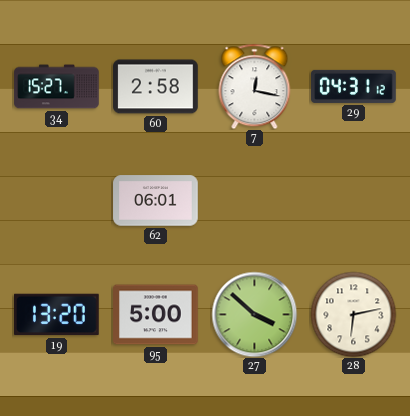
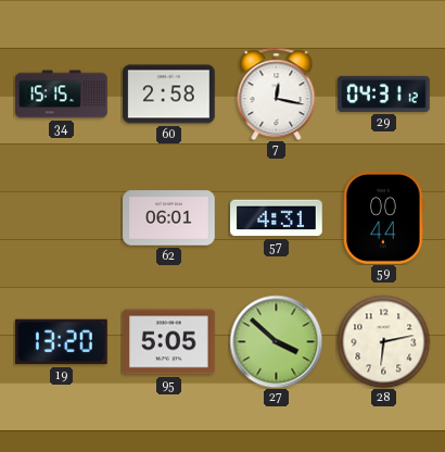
34: 15:27 -> 15:15
57: none -> 4:31
59: none -> 00:44
95: 5:00 -> 5:05
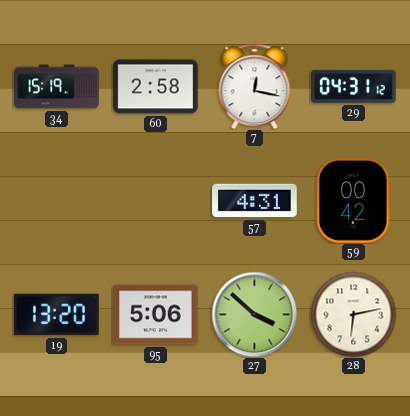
34: 15:15 -> 15:19
62: 06:01 -> none
59: 00:44 -> 00:42
95: 5:05 -> 5:06
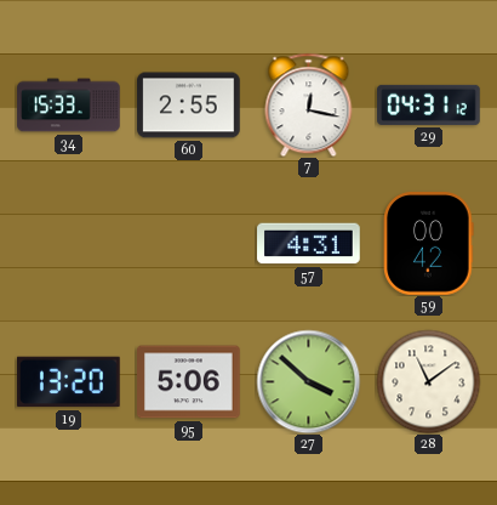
34: 15:19 -> 15:33
60: 2:58 -> 2:55
28: 6:13 -> 11:09
